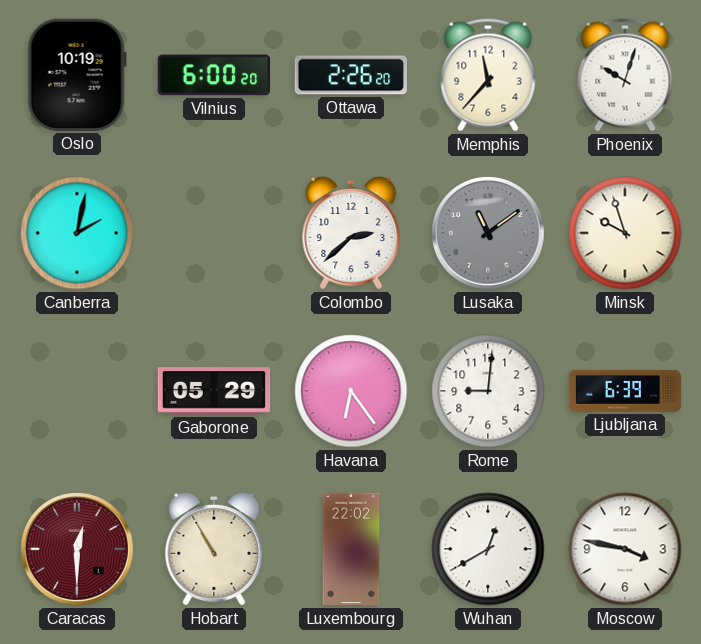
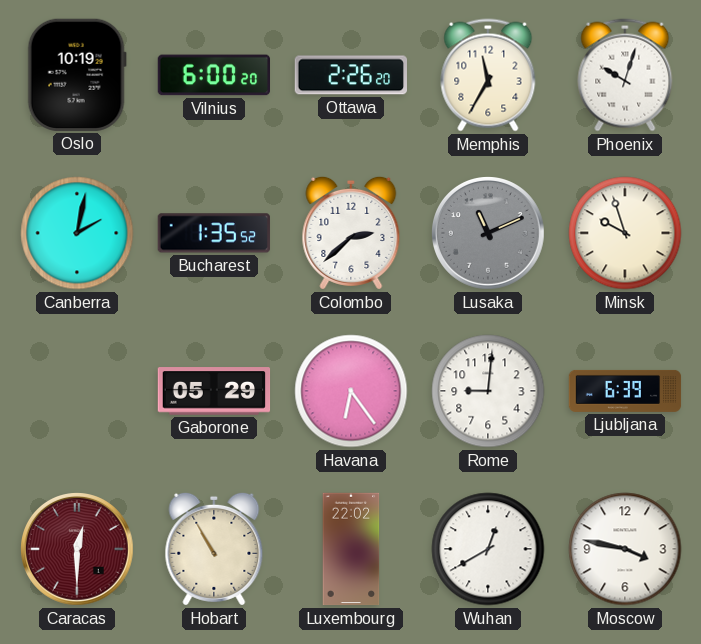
Memphis: 11:37 -> 11:35
Bucharest: none -> 1:35
Lusaka: 11:09 -> 11:11
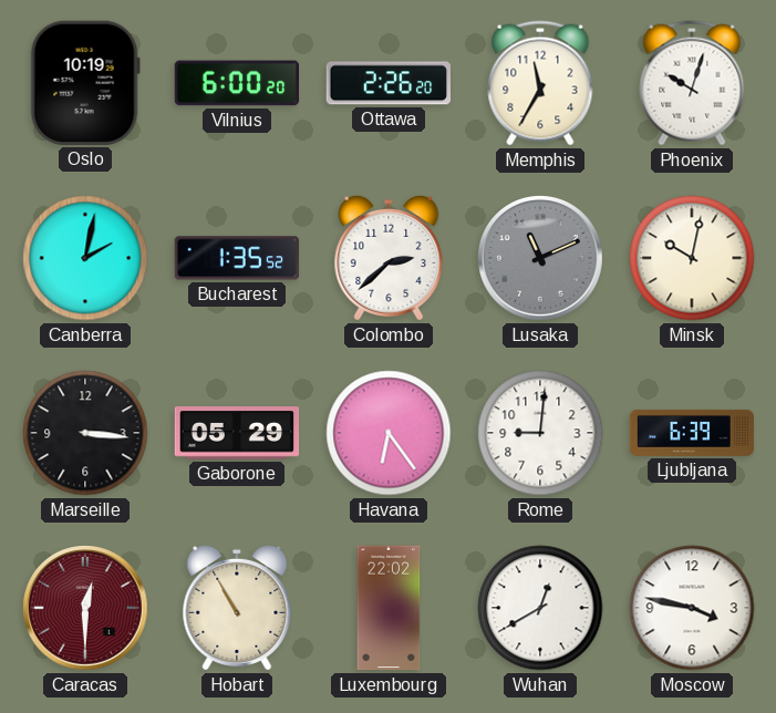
Minsk: 9:57 -> 10:02
Marseille: none -> 3:16
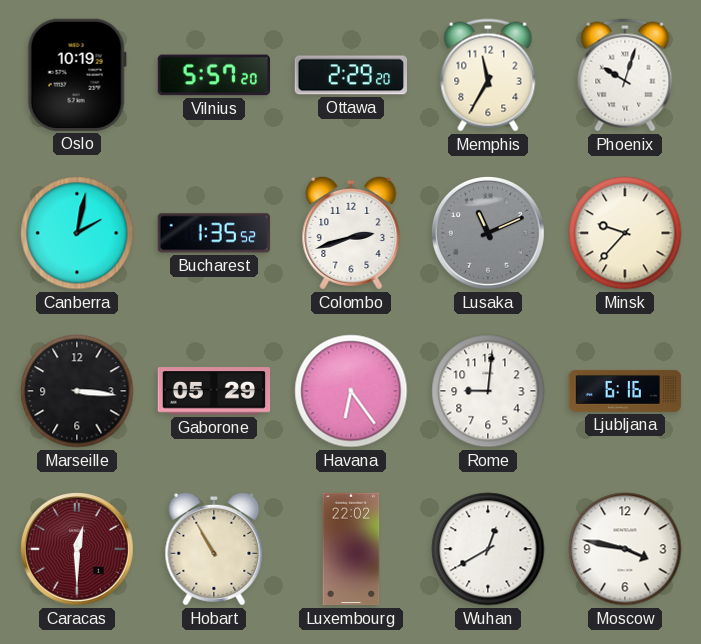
Vilnius: 6:00 -> 5:57
Ottawa: 2:26 -> 2:29
Colombo: 2:38 -> 2:42
Minsk: 10:02 -> 9:37
Ljubljana: 6:39 -> 6:16
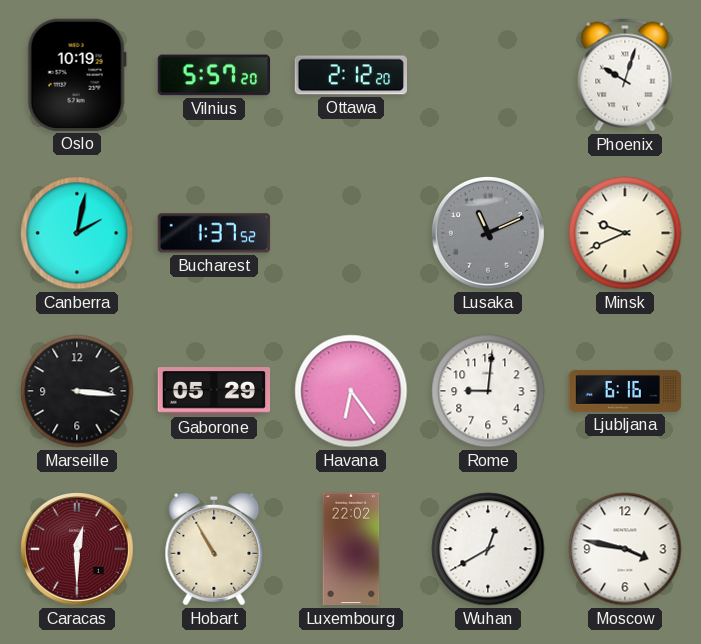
Ottawa: 2:29 -> 2:12
Memphis: 11:35 -> none
Bucharest: 1:35 -> 1:37
Colombo: 2:42 -> none
Minsk: 9:37 -> 9:41
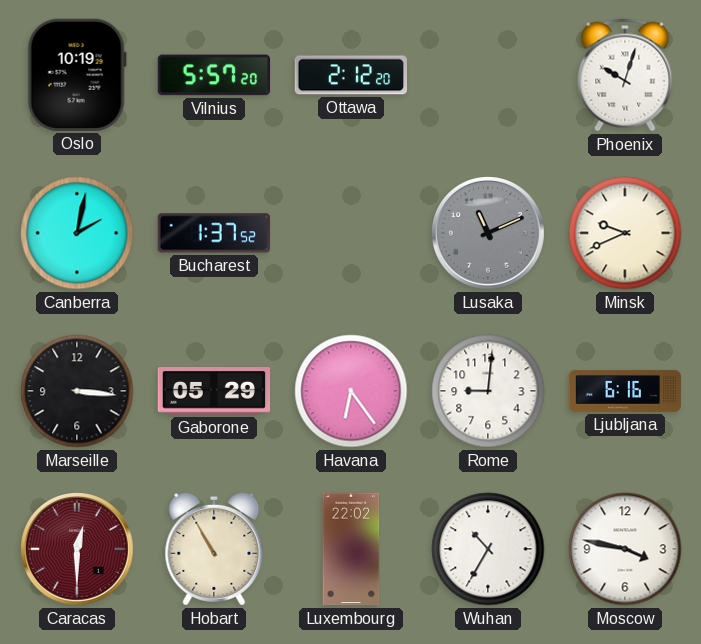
Wuhan: 12:40 -> 10:35
